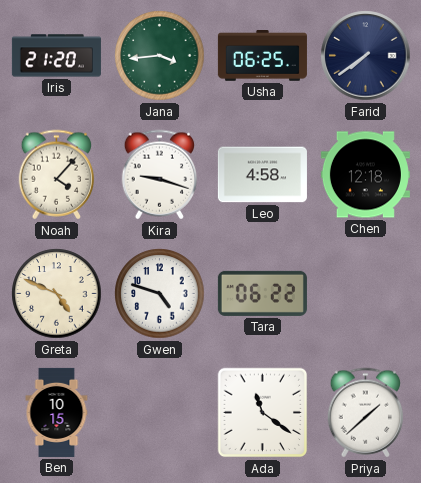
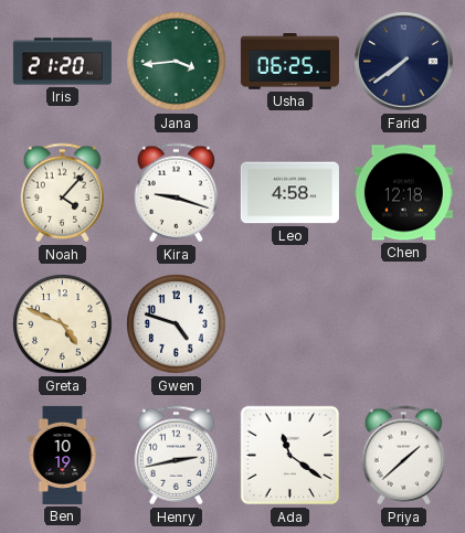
Tara: 06:22 -> none
Ben: 10:15 -> 10:19
Henry: none -> 2:43
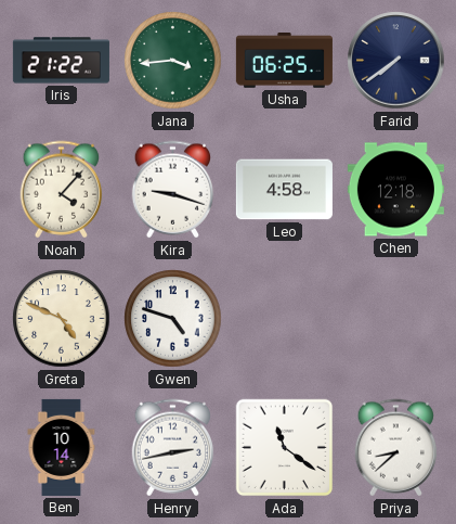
Iris: 21:20 -> 21:22
Ben: 10:19 -> 10:14
Priya: 1:38 -> 8:38
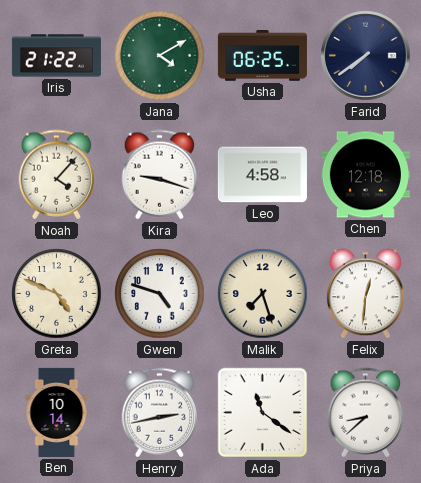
Jana: 3:44 -> 4:10
Malik: none -> 7:27
Felix: none -> 12:31
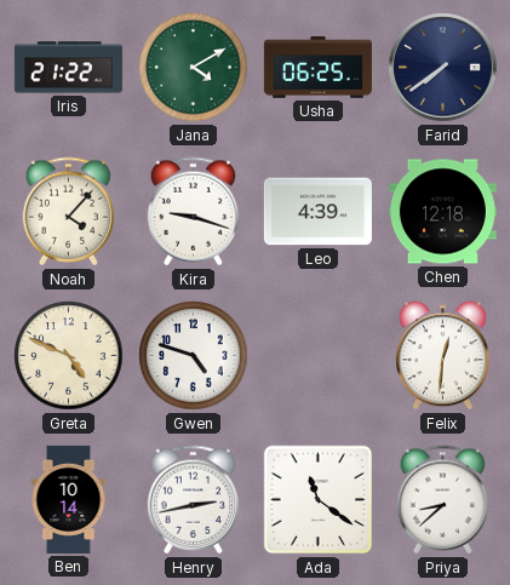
Leo: 4:58 -> 4:39
Malik: 7:27 -> none
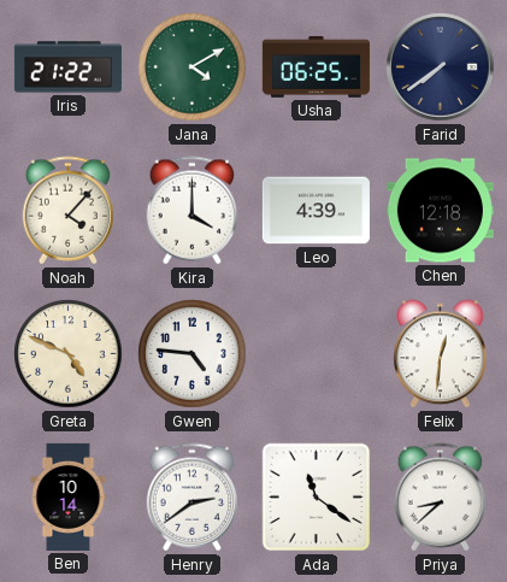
Kira: 9:18 -> 4:00
Gwen: 4:48 -> 4:46
Henry: 2:43 -> 2:39
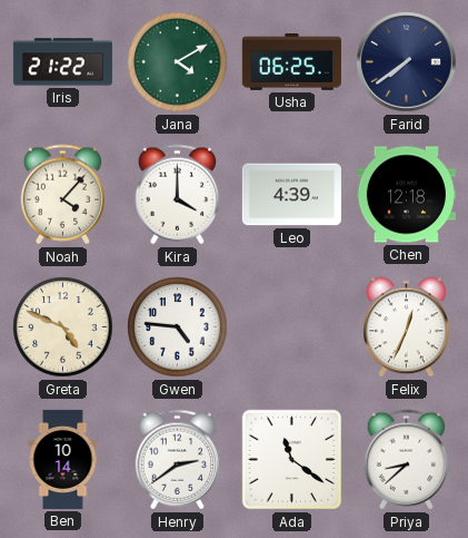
Felix: 12:31 -> 12:34
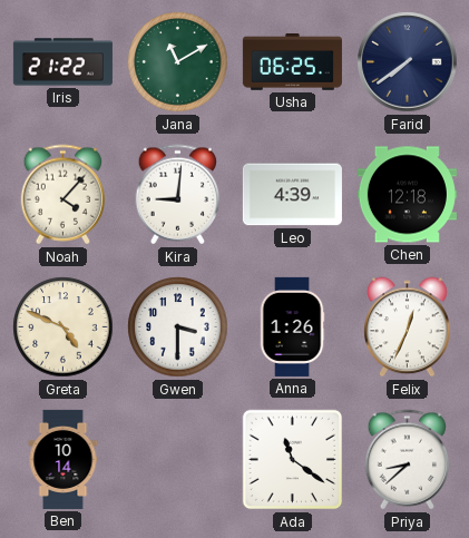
Jana: 4:10 -> 11:10
Kira: 4:00 -> 9:01
Gwen: 4:46 -> 3:30
Anna: none -> 1:26
Henry: 2:39 -> none
